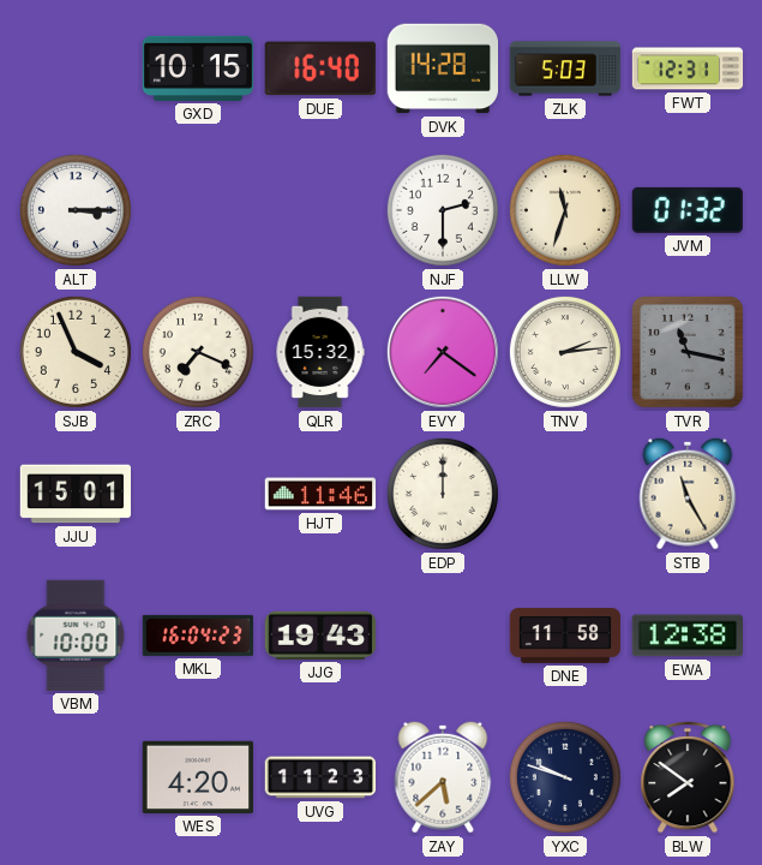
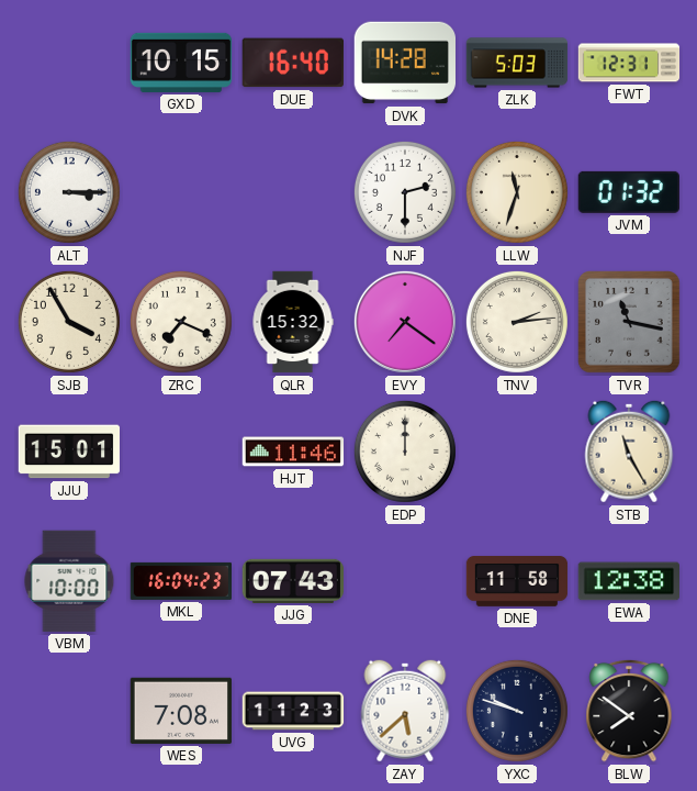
SJB: 3:56 -> 3:55
JJG: 19:43 -> 07:43
WES: 4:20 -> 7:08
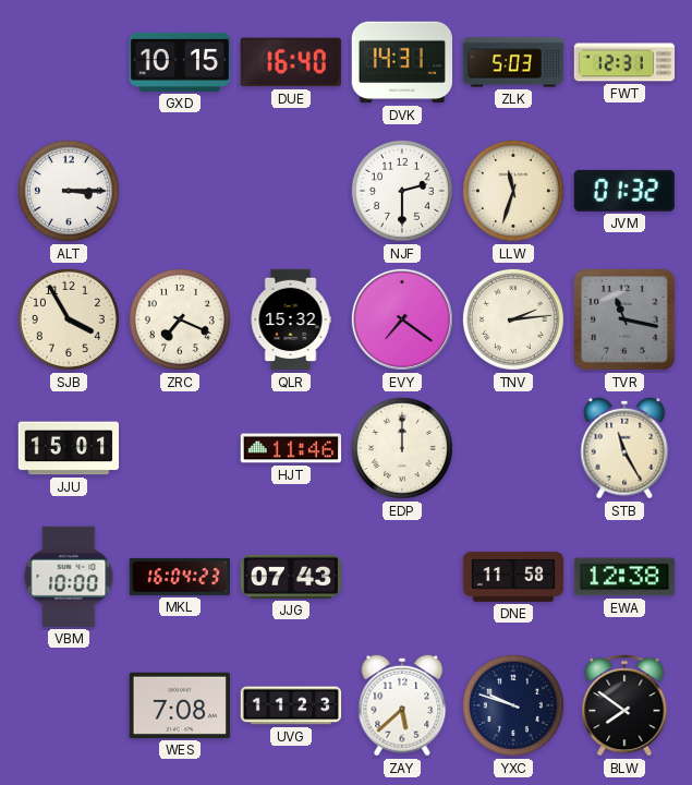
DVK: 14:28 -> 14:31
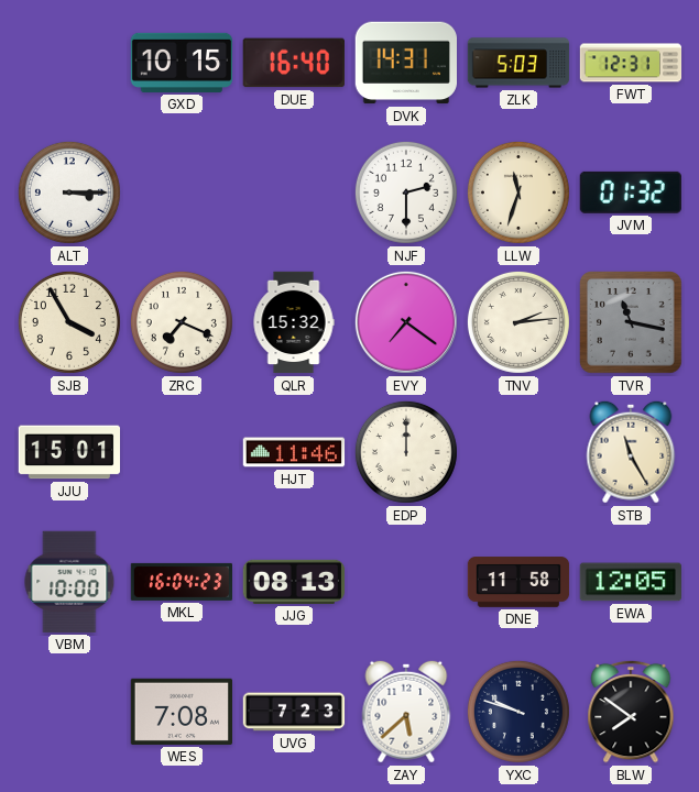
JJG: 07:43 -> 08:13
EWA: 12:38 -> 12:05
UVG: 11:23 -> 7:23
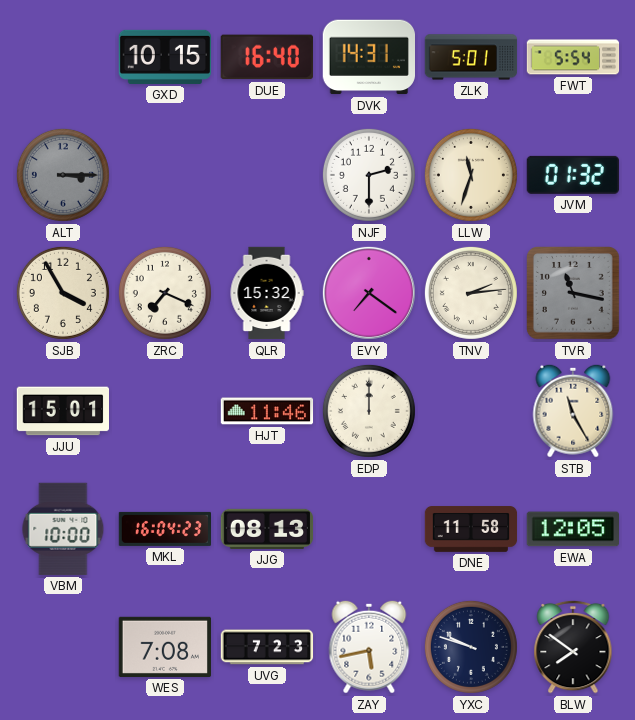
ZLK: 5:03 -> 5:01
FWT: 12:31 -> 5:54
ALT dial: white -> grey
ZAY: 5:38 -> 5:43
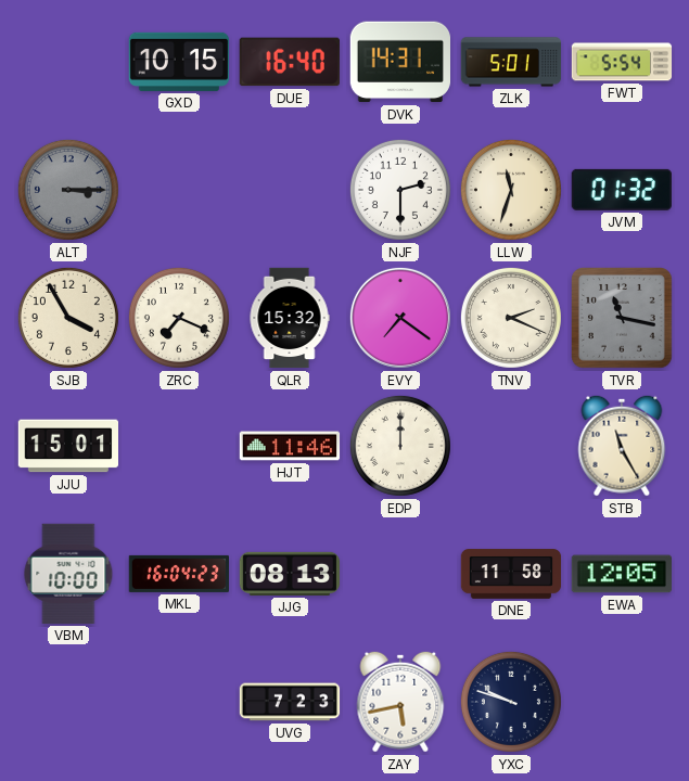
TNV: 2:14 -> 2:19
WES: 7:08 -> none
BLW: 7:51 -> none
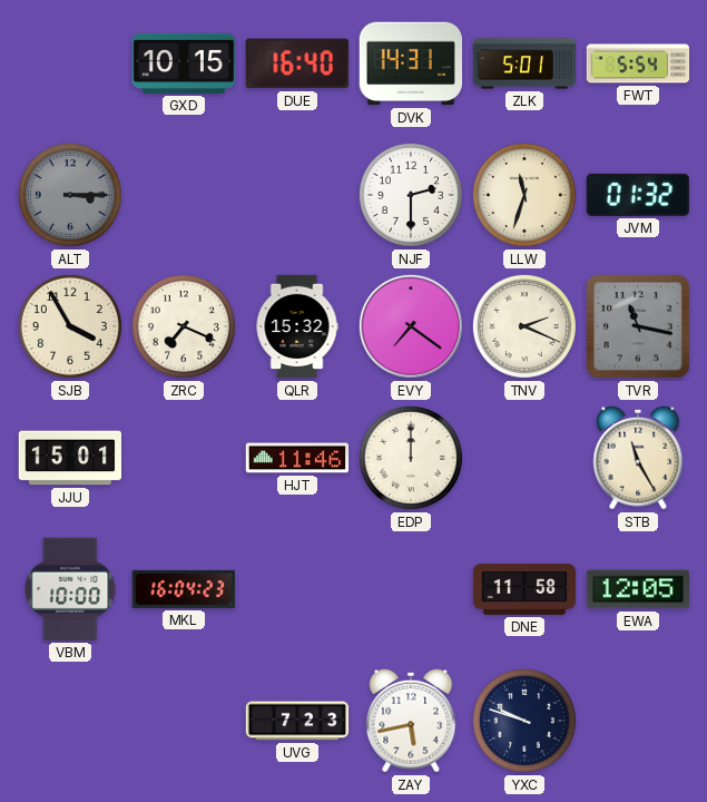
JJG: 08:13 -> none
